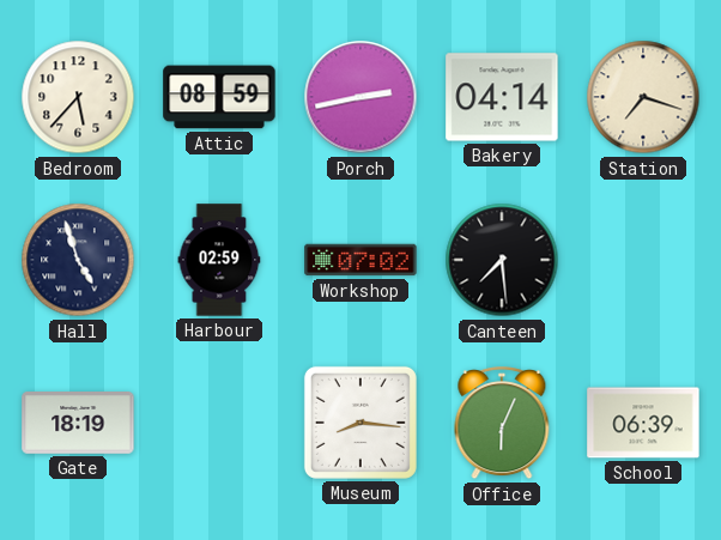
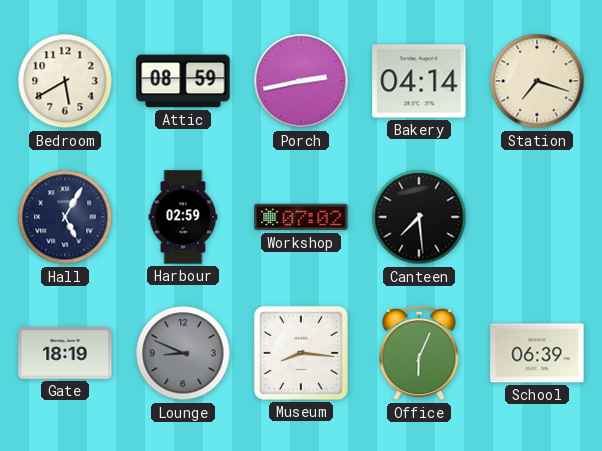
Bedroom: 5:37 -> 5:40
Hall: 4:57 -> 5:05
Lounge: none -> 8:49
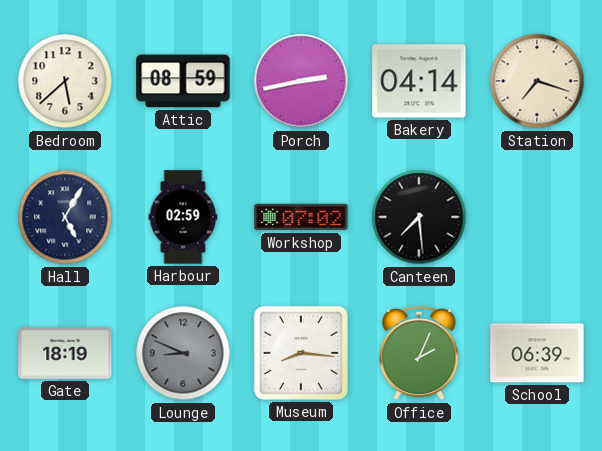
Bedroom: 5:40 -> 5:38
Office: 6:04 -> 2:04
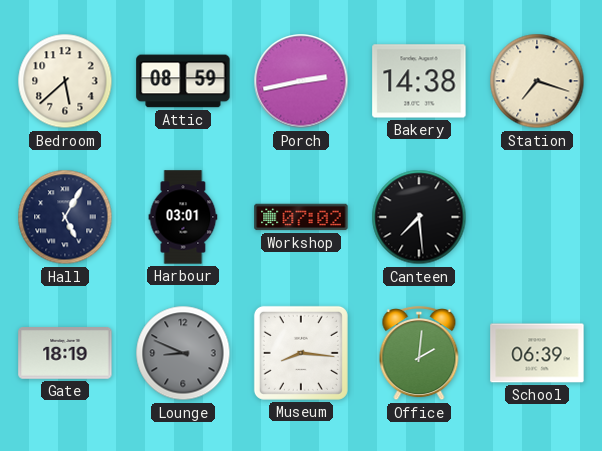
Bakery: 04:14 -> 14:38
Harbour: 02:59 -> 03:01
Office: 2:04 -> 2:01
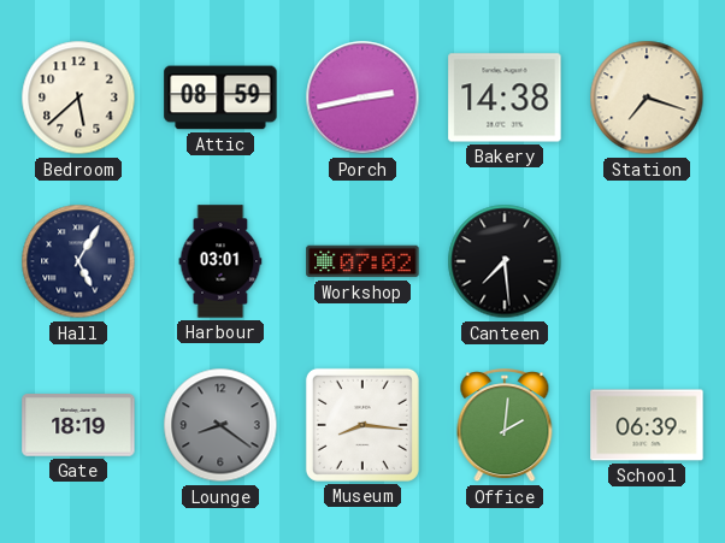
Lounge: 8:49 -> 8:21
